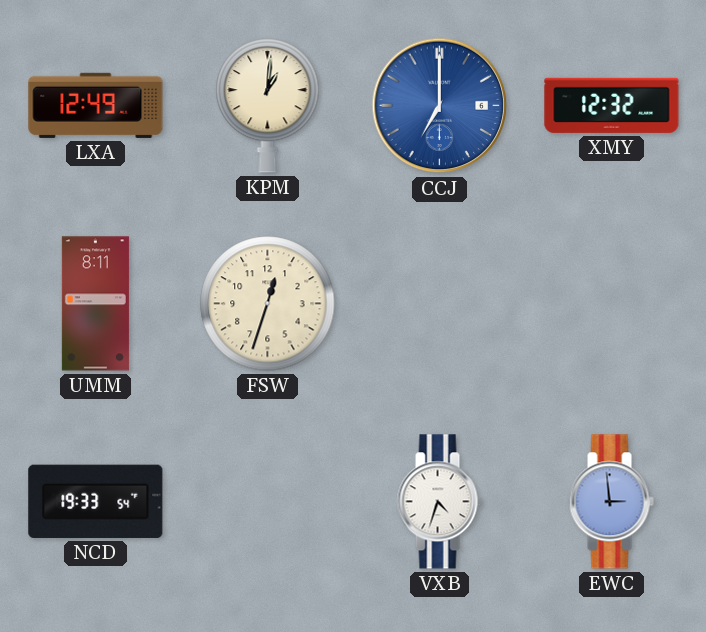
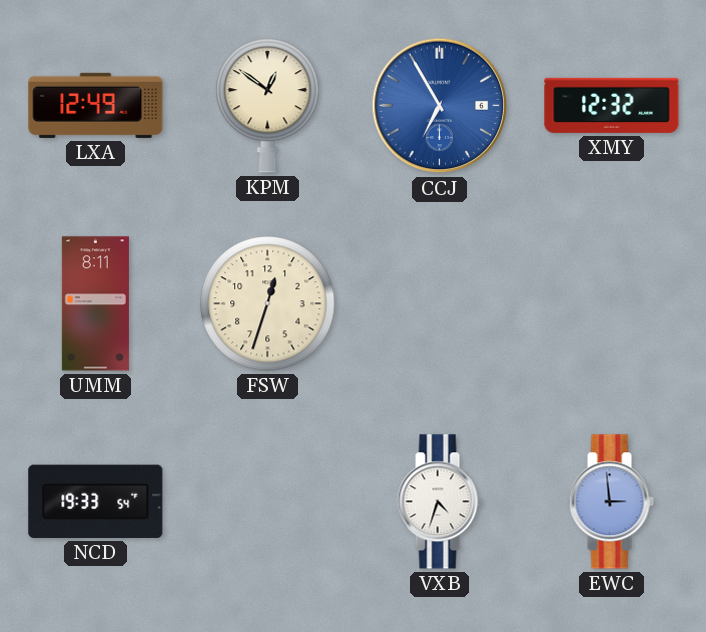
KPM: 1:01 -> 12:51
CCJ: 7:00 -> 6:55
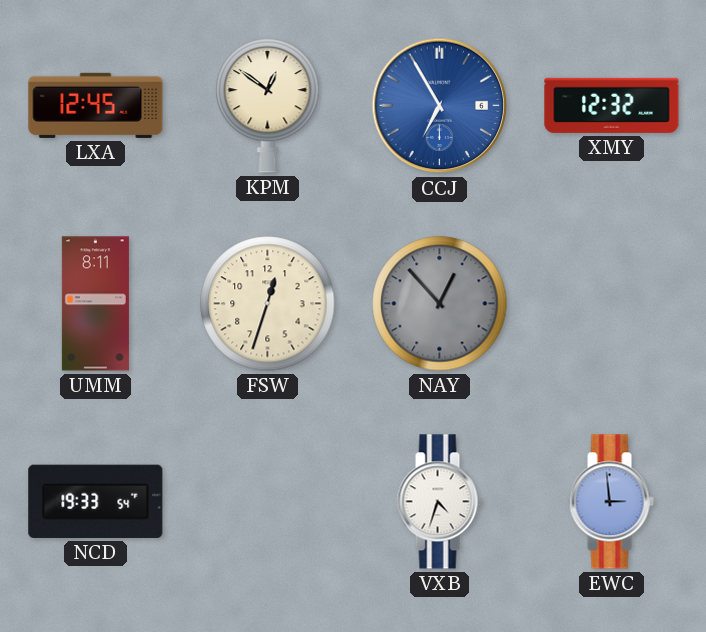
LXA: 12:49 -> 12:45
NAY: none -> 12:53
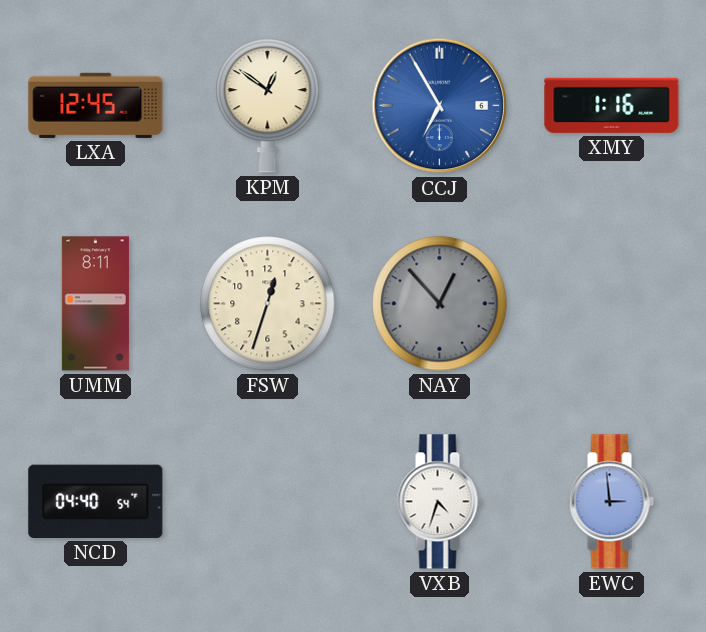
XMY: 12:32 -> 1:16
NCD: 19:33 -> 04:40
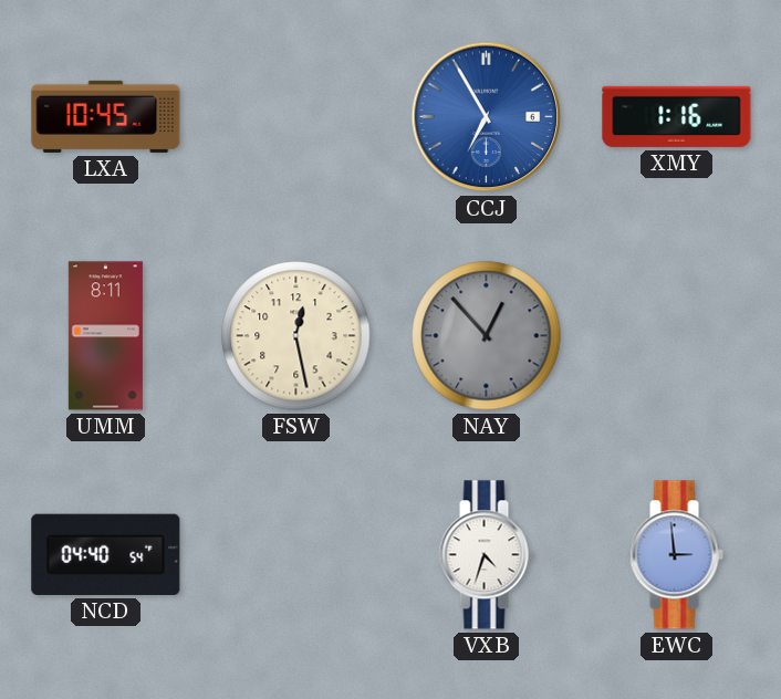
LXA: 12:45 -> 10:45
KPM: 12:51 -> none
FSW: 12:33 -> 12:28
